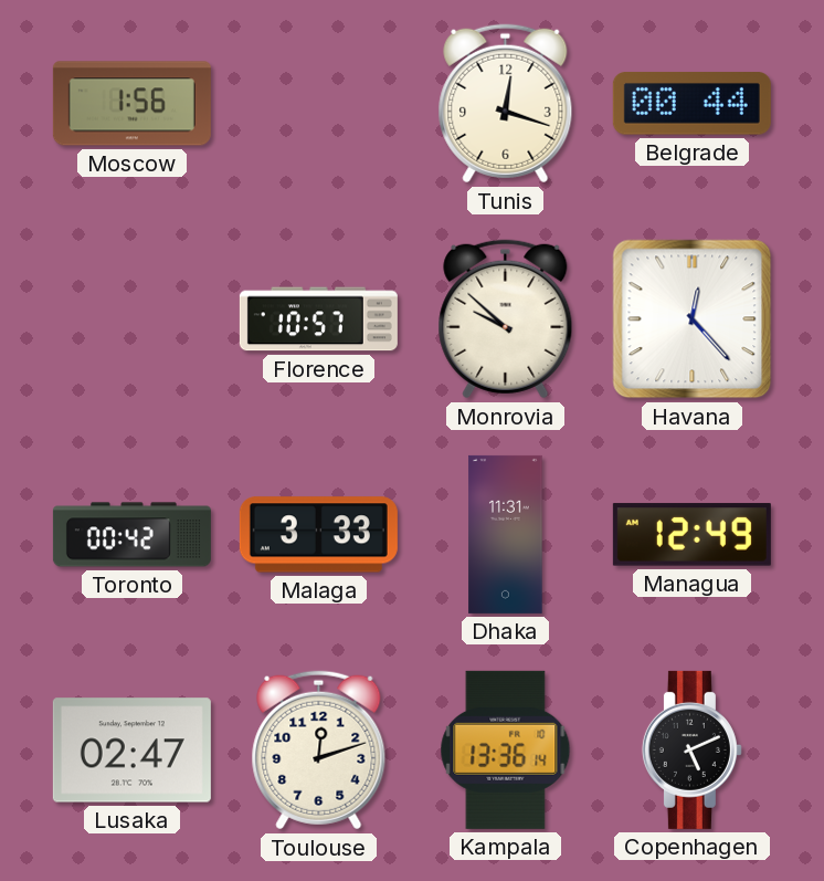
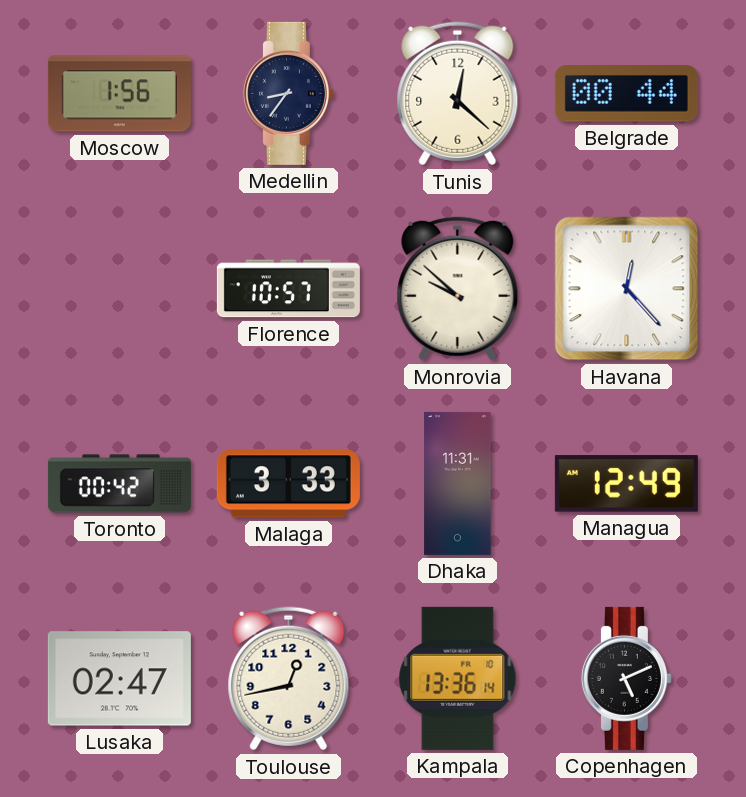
Medellin: none -> 8:36
Tunis: 12:18 -> 12:22
Toulouse: 12:12 -> 12:43
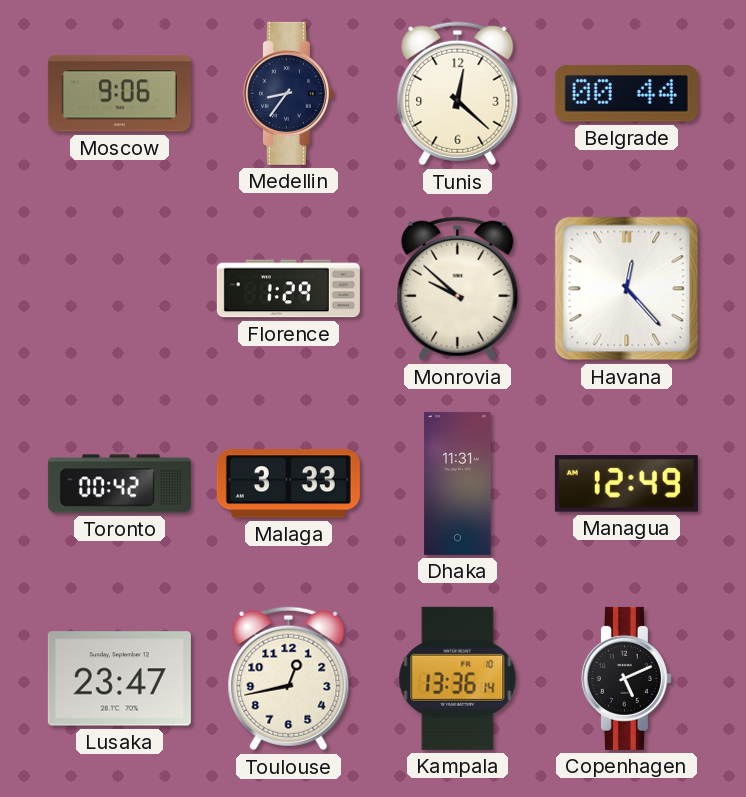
Moscow: 1:56 -> 9:06
Florence: 10:57 -> 1:29
Lusaka: 02:47 -> 23:47
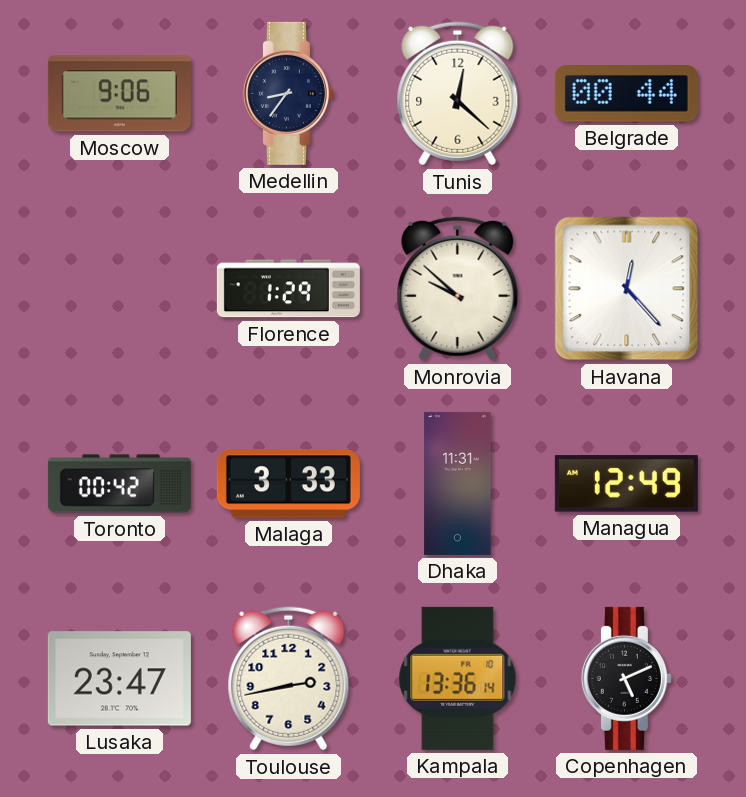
Toulouse: 12:43 -> 2:43
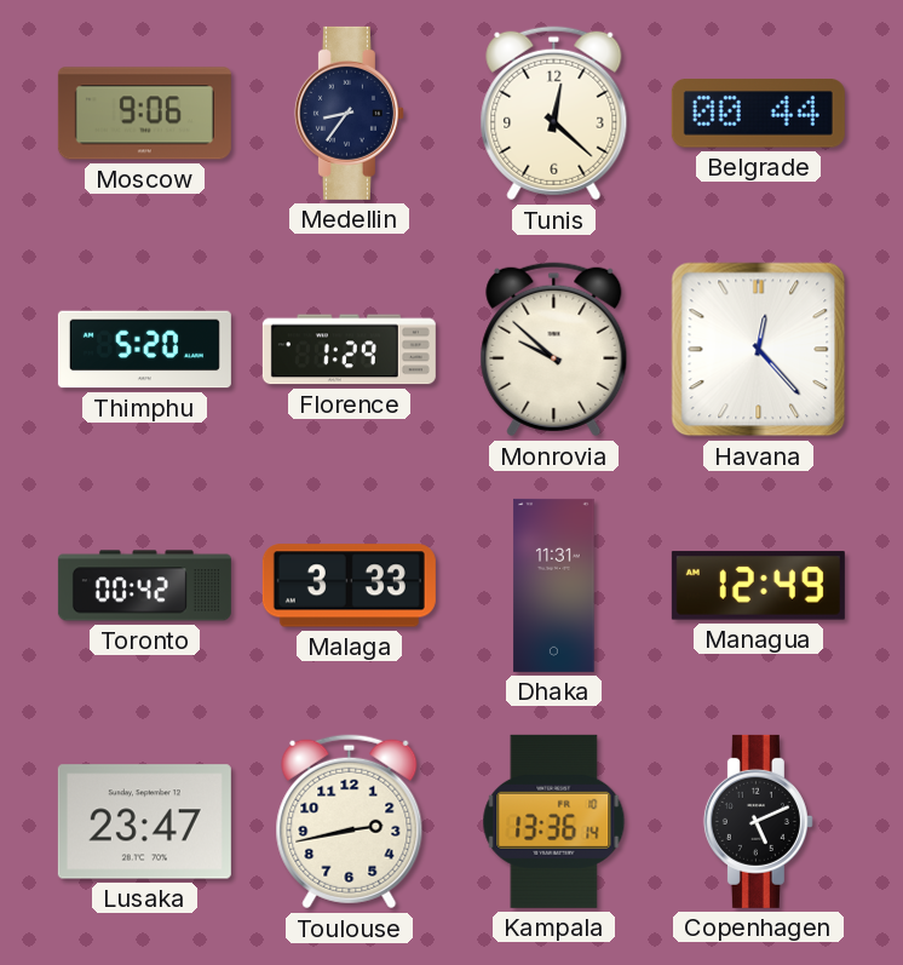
Thimphu: none -> 5:20
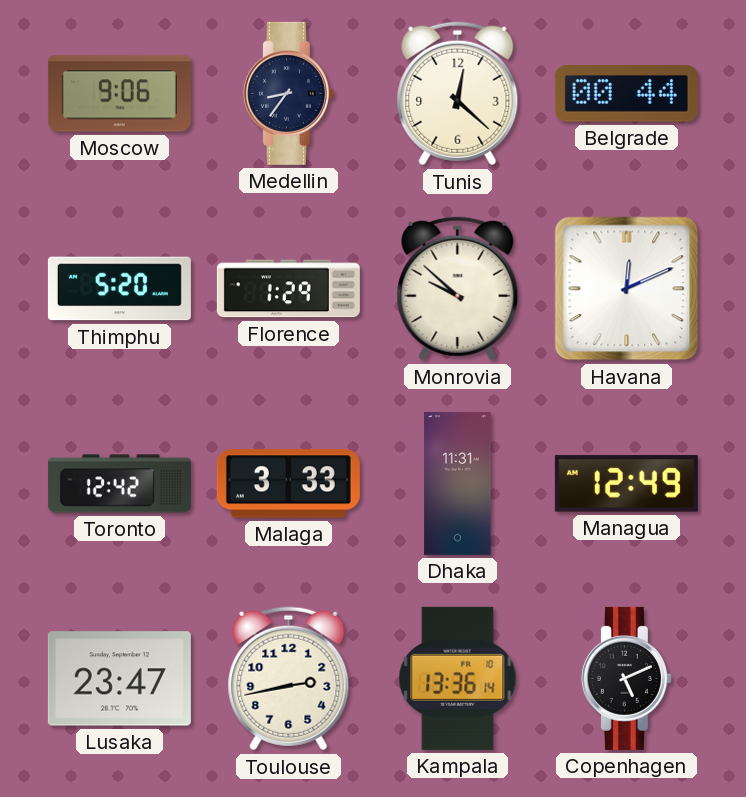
Havana: 12:23 -> 12:11
Toronto: 00:42 -> 12:42
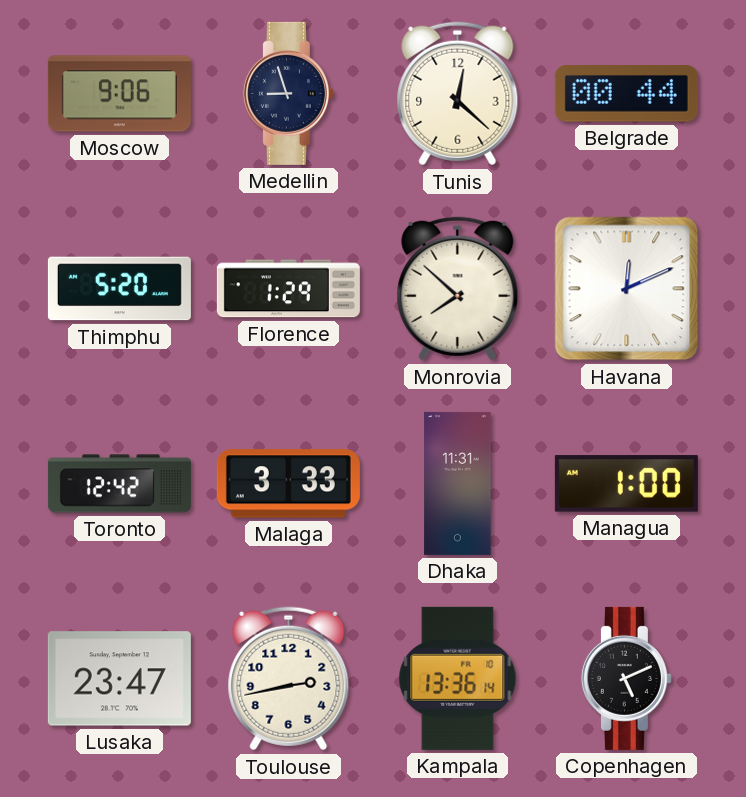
Medellin: 8:36 -> 8:57
Monrovia: 9:52 -> 7:52
Managua: 12:49 -> 1:00
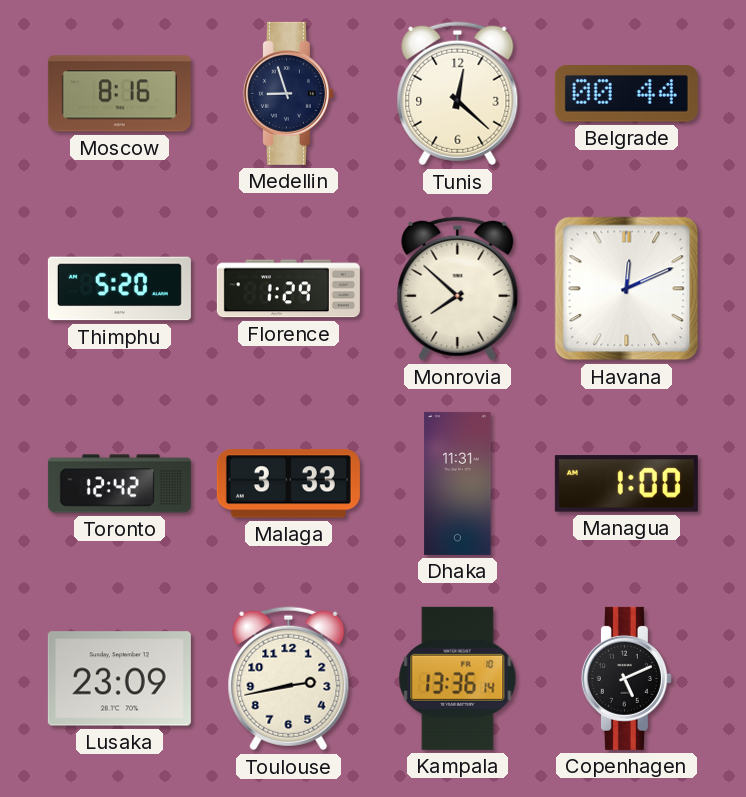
Moscow: 9:06 -> 8:16
Lusaka: 23:47 -> 23:09
